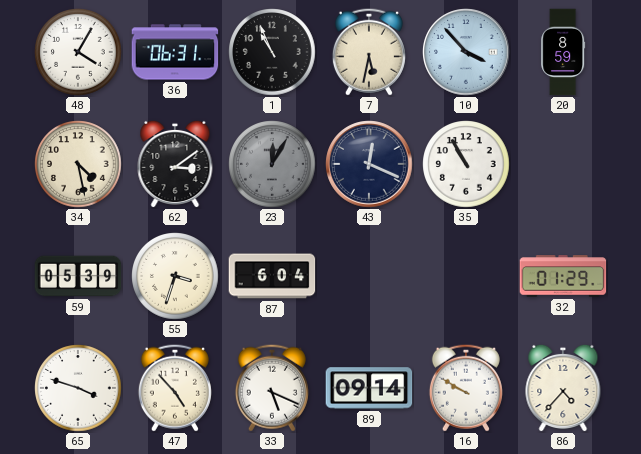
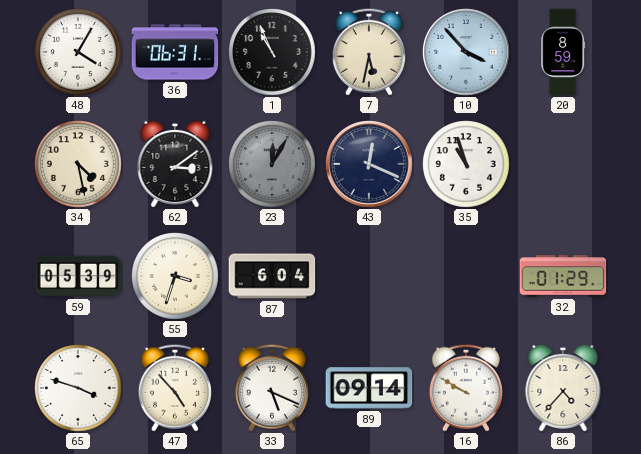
35: 10:55 -> 10:57
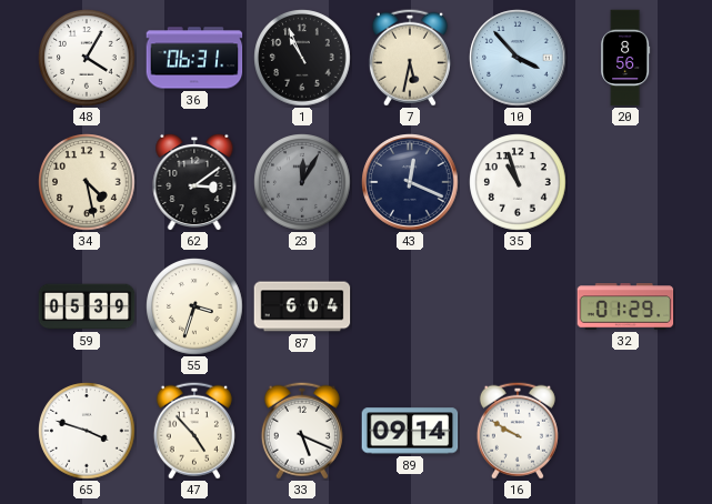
20: 8:59 -> 8:56
86: 4:37 -> none
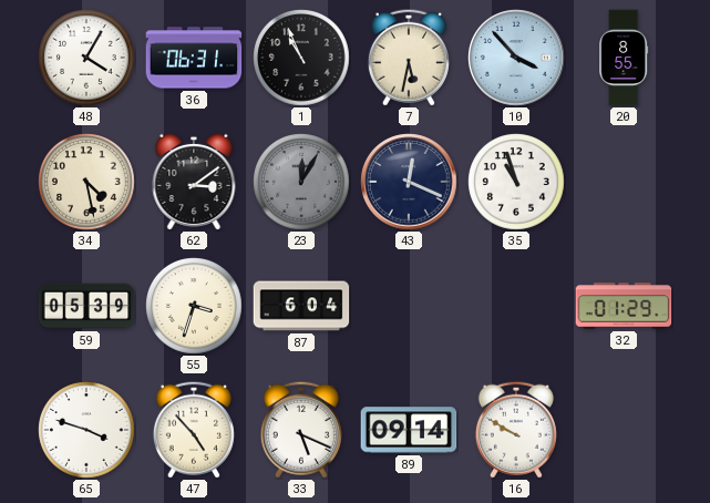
20: 8:56 -> 8:55
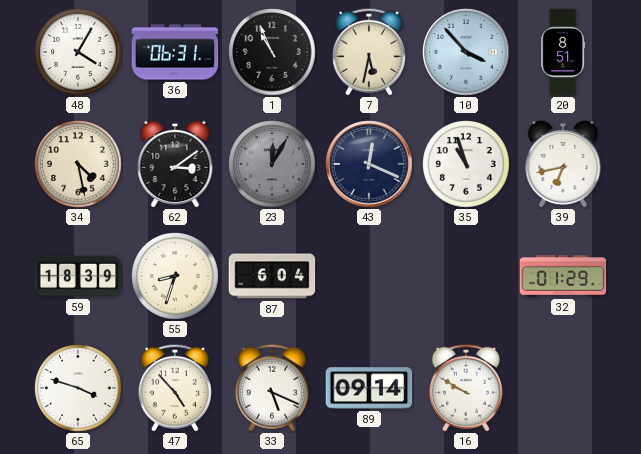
20: 8:55 -> 8:51
39: none -> 6:43
59: 05:39 -> 18:39
55: 3:33 -> 8:33
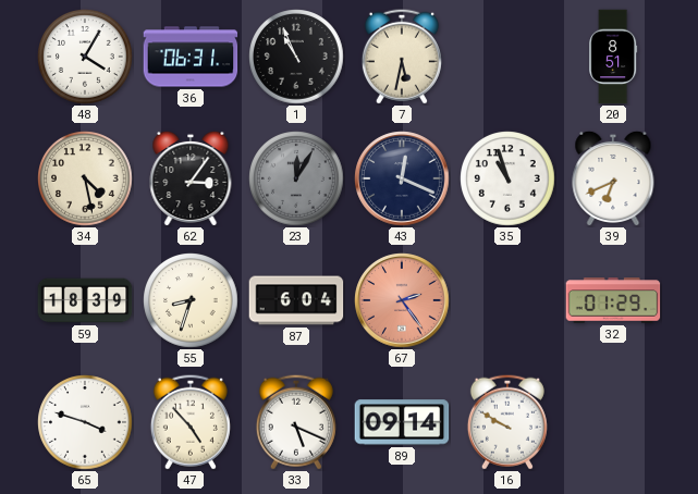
10: 3:53 -> none
62: 3:09 -> 3:06
39: 6:43 -> 6:41
67: none -> 2:24
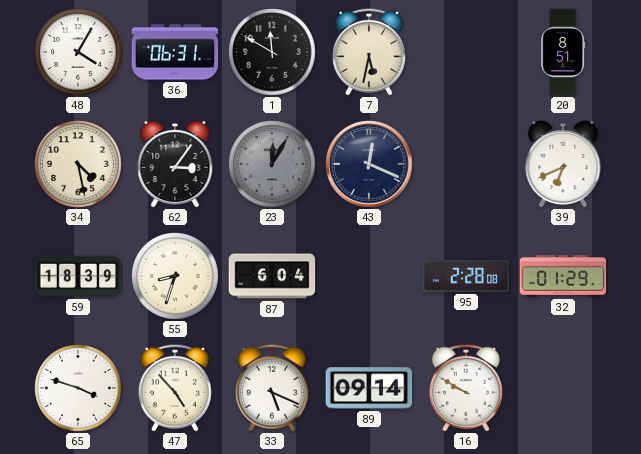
1: 10:56 -> 11:50
35: 10:57 -> none
67: 2:24 -> none
95: none -> 2:28
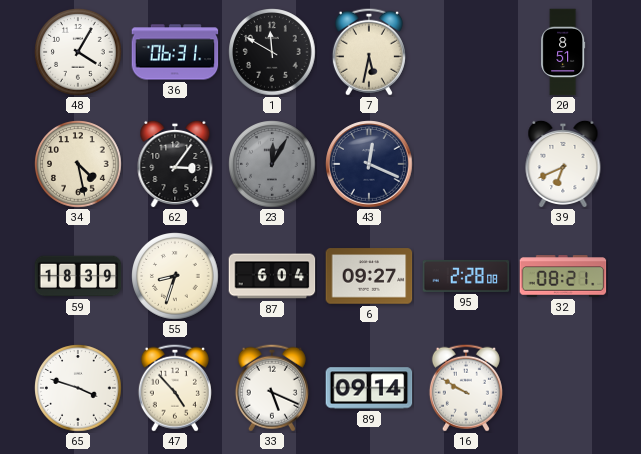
6: none -> 09:27
32: 01:29 -> 08:21
